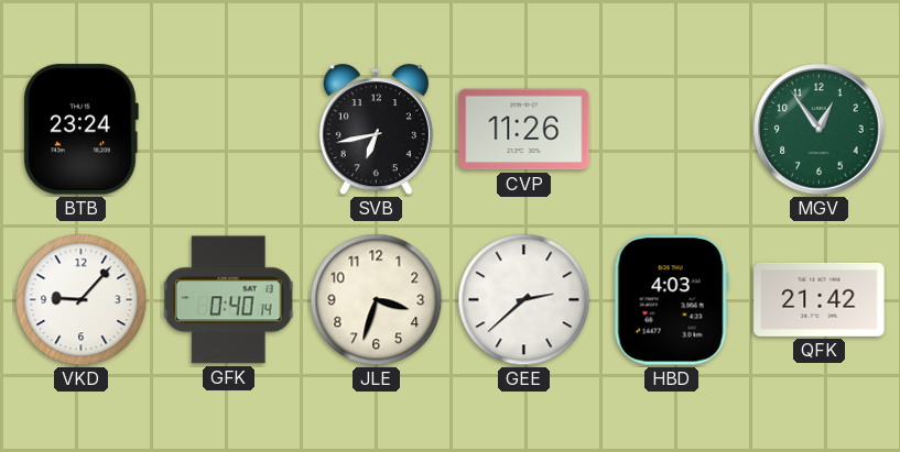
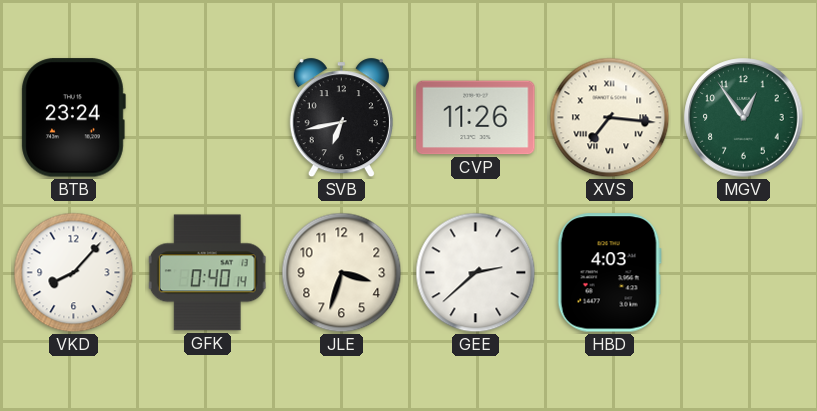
XVS: none -> 7:16
VKD: 9:07 -> 8:07
QFK: 21:42 -> none
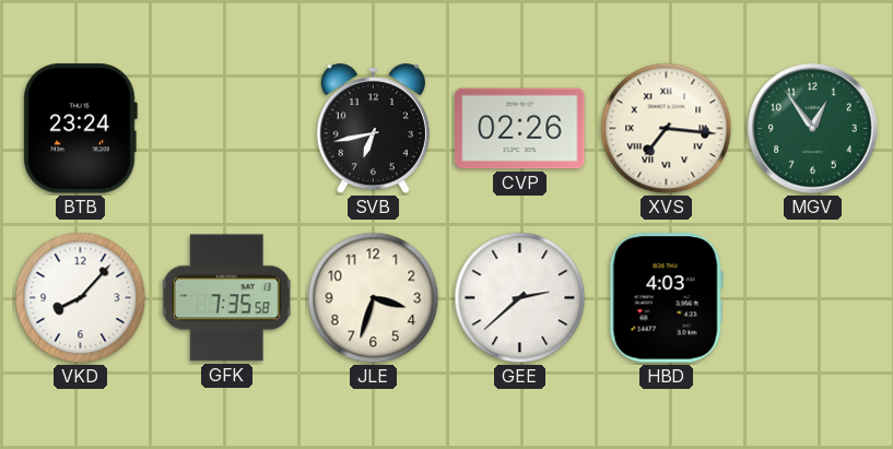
CVP: 11:26 -> 02:26
GFK: 0:40 -> 7:35
